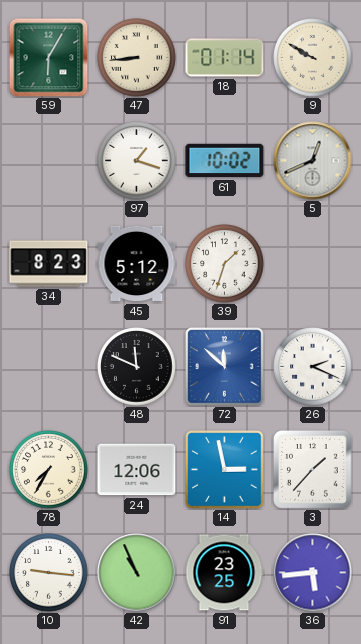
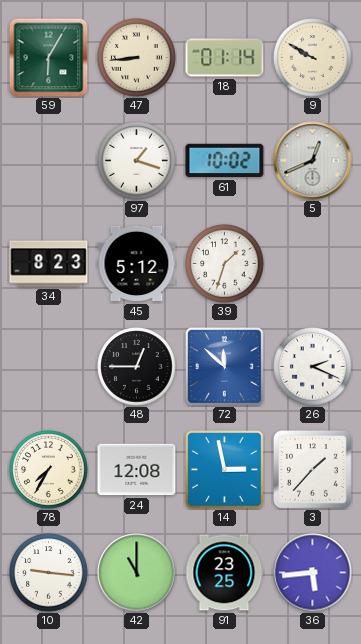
48: 11:49 -> 12:45
24: 12:06 -> 12:08
42: 10:56 -> 11:00
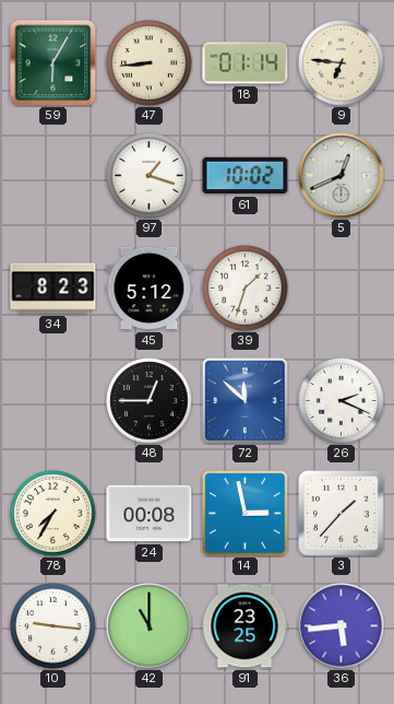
9: 9:50 -> 6:46
24: 12:08 -> 00:08
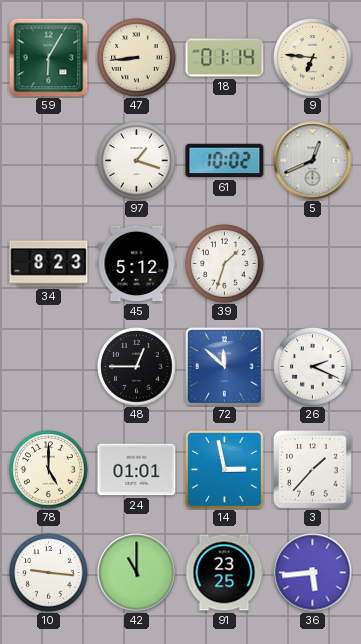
78: 7:35 -> 5:00
24: 00:08 -> 01:01
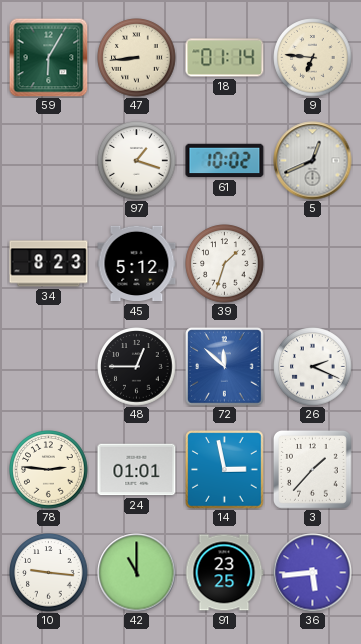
78: 5:00 -> 2:46
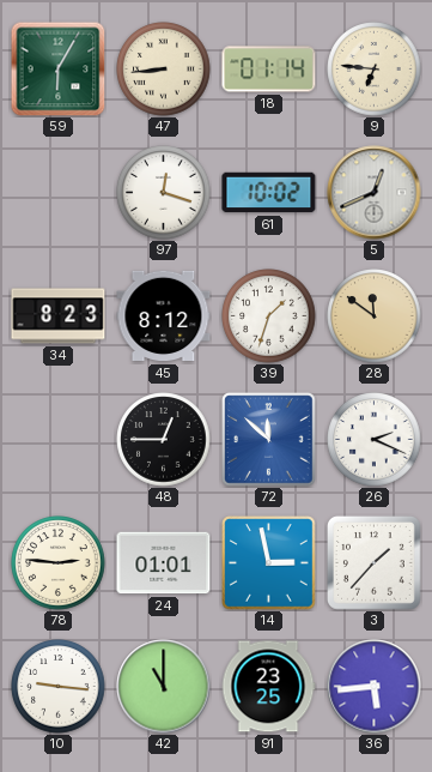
97: 1:18 -> 12:18
45: 5:12 -> 8:12
28: none -> 11:51
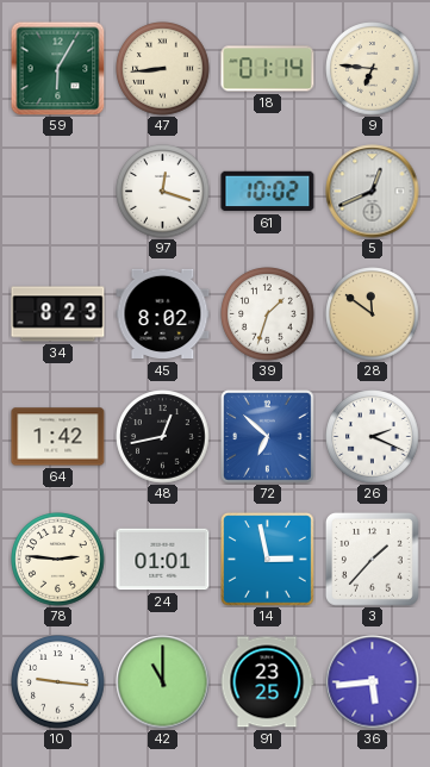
45: 8:12 -> 8:02
64: none -> 1:42
48: 12:45 -> 12:43
72: 11:52 -> 6:52
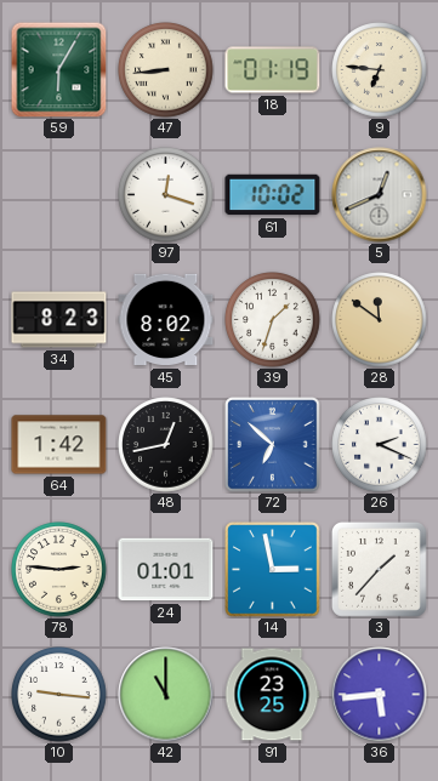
18: 01:14 -> 01:19
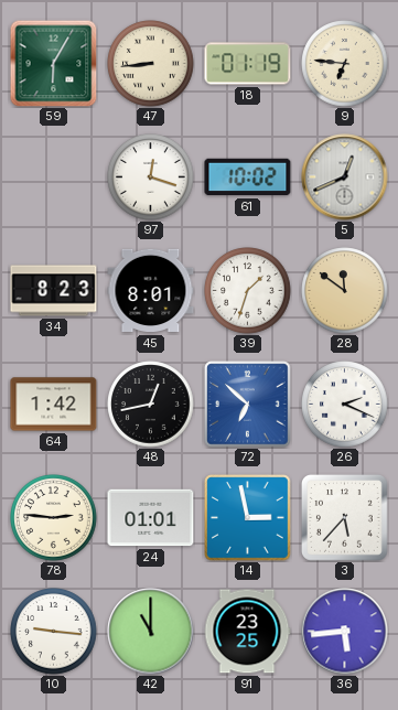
45: 8:02 -> 8:01
3: 1:37 -> 5:37
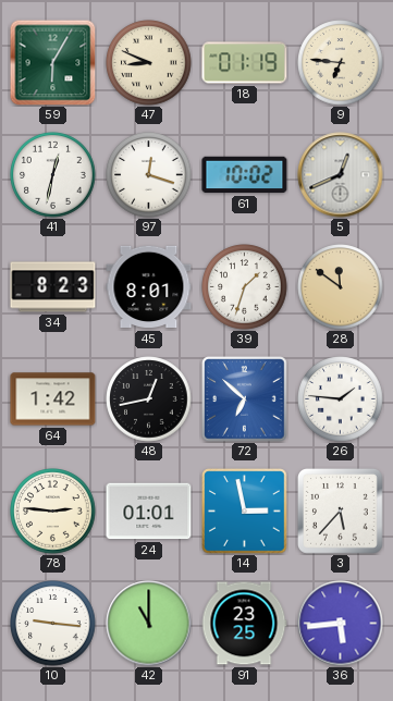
47: 8:44 -> 8:49
41: none -> 12:32
26: 2:19 -> 1:46
